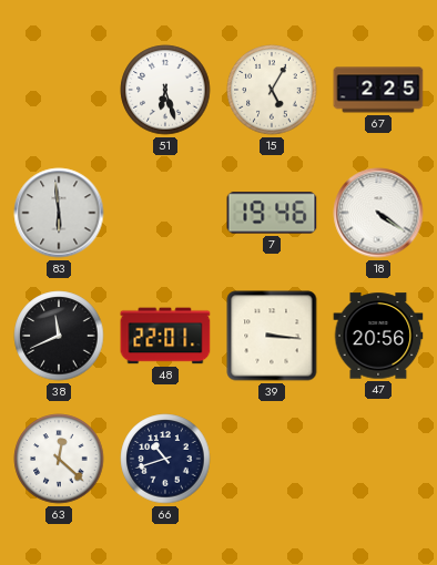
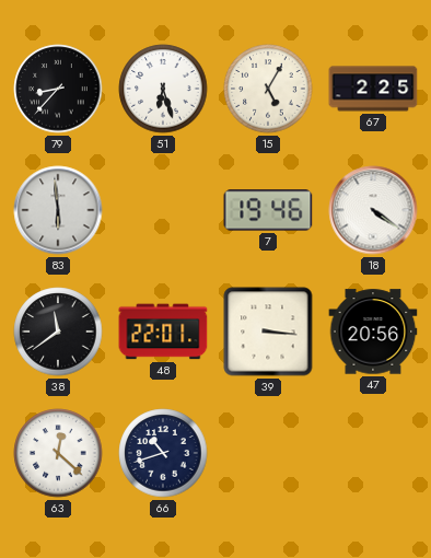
79: none -> 8:37
38: 11:41 -> 11:39
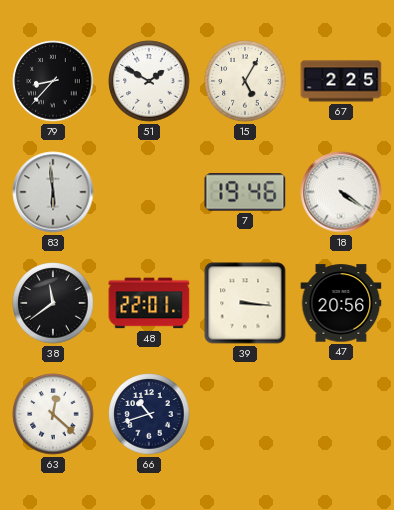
51: 6:27 -> 1:50
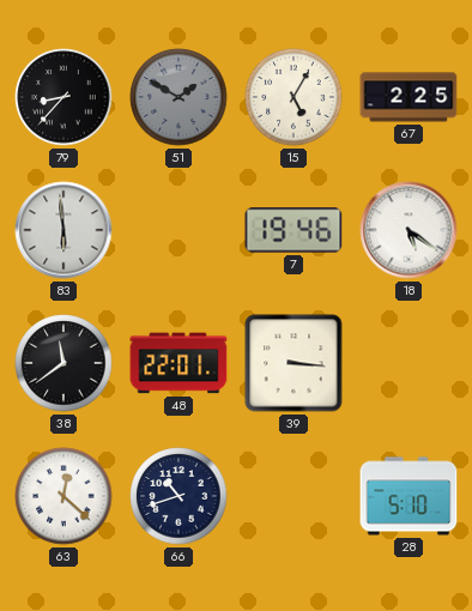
51 dial: white -> grey
18: 4:21 -> 5:21
47: 20:56 -> none
28: none -> 5:10
